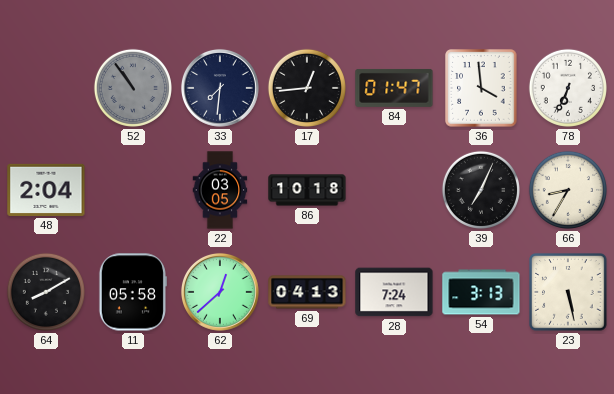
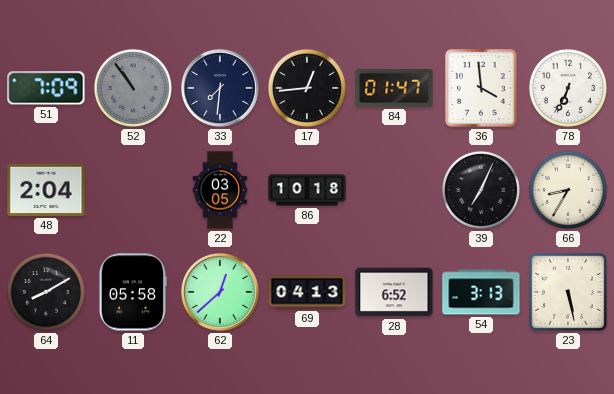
51: none -> 7:09
28: 7:24 -> 6:52
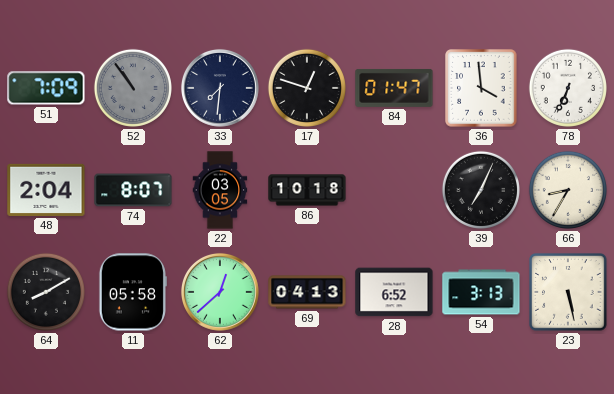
17: 12:44 -> 12:48
74: none -> 8:07
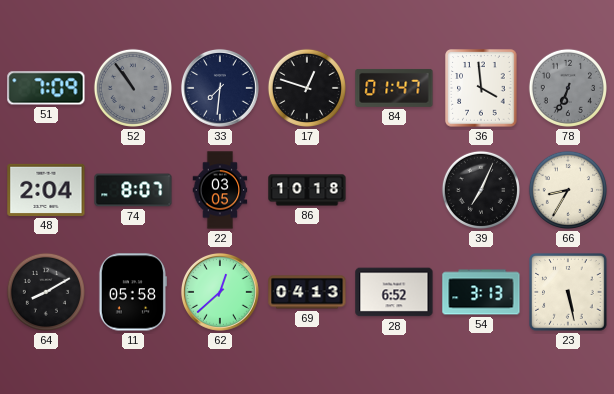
78 dial: white -> grey
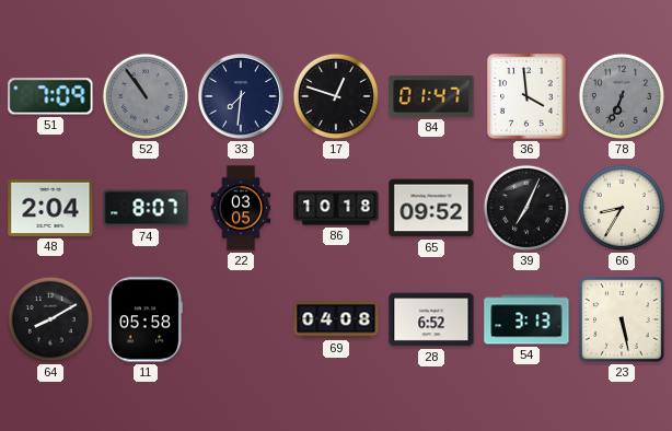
65: none -> 09:52
62: 12:38 -> none
69: 04:13 -> 04:08
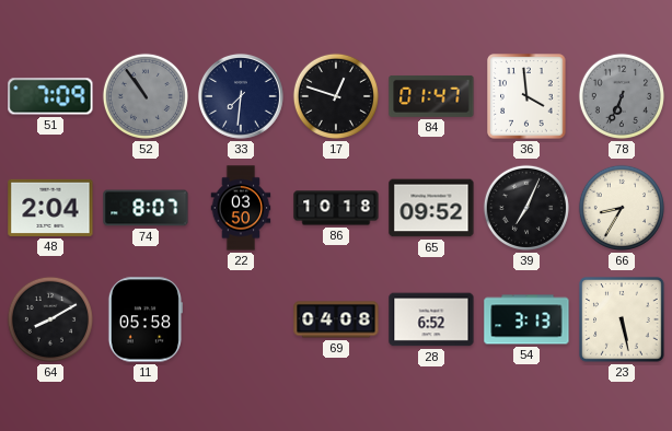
22: 03:05 -> 03:50
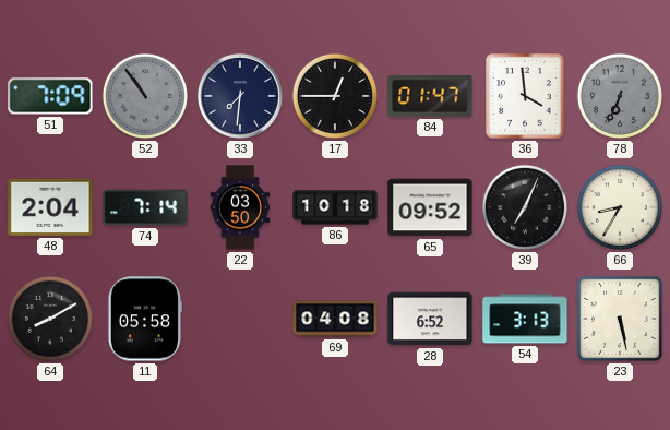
17: 12:48 -> 12:45
74: 8:07 -> 7:14
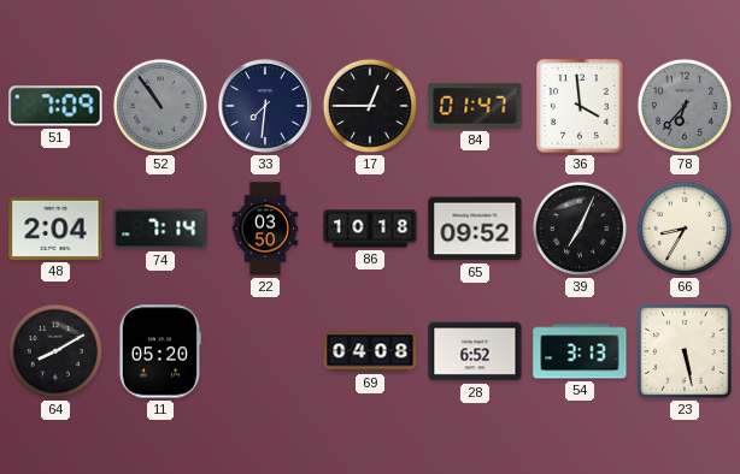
78: 6:34 -> 6:37
11: 05:58 -> 05:20
